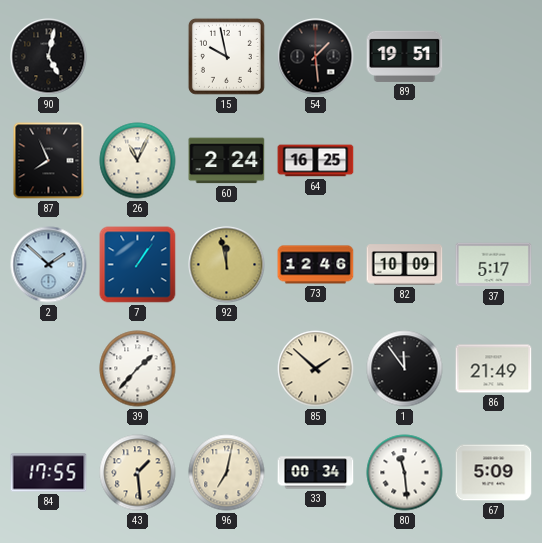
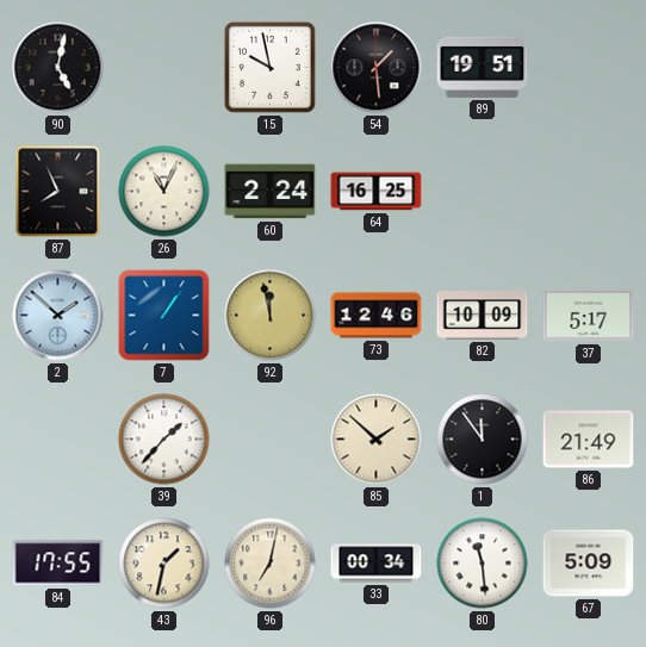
43: 1:29 -> 1:32
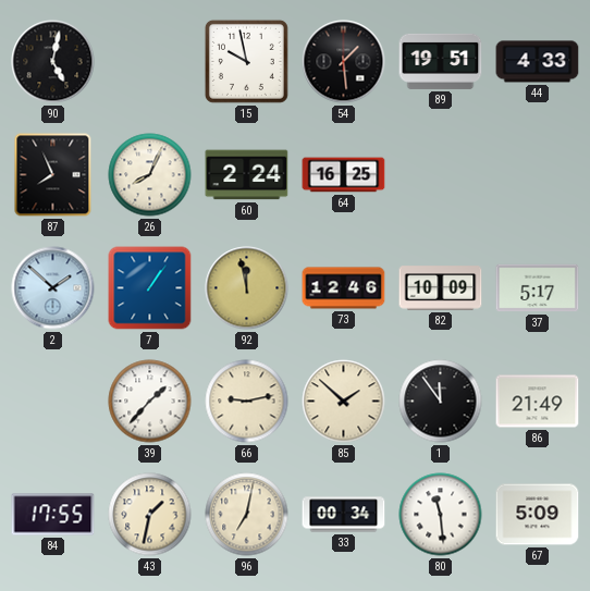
44: none -> 4:33
26: 11:04 -> 8:04
66: none -> 9:13
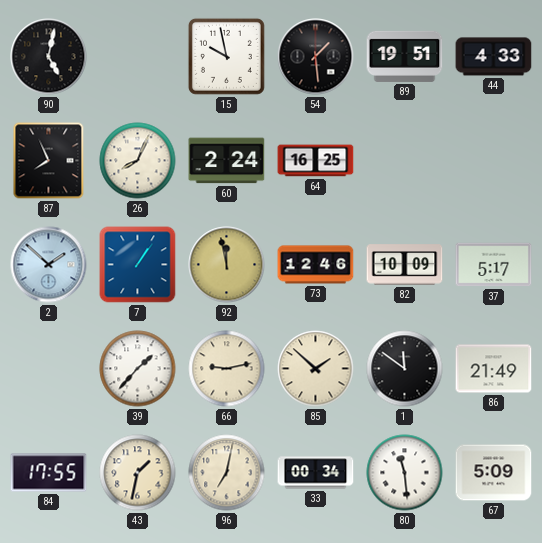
1: 11:54 -> 11:51
